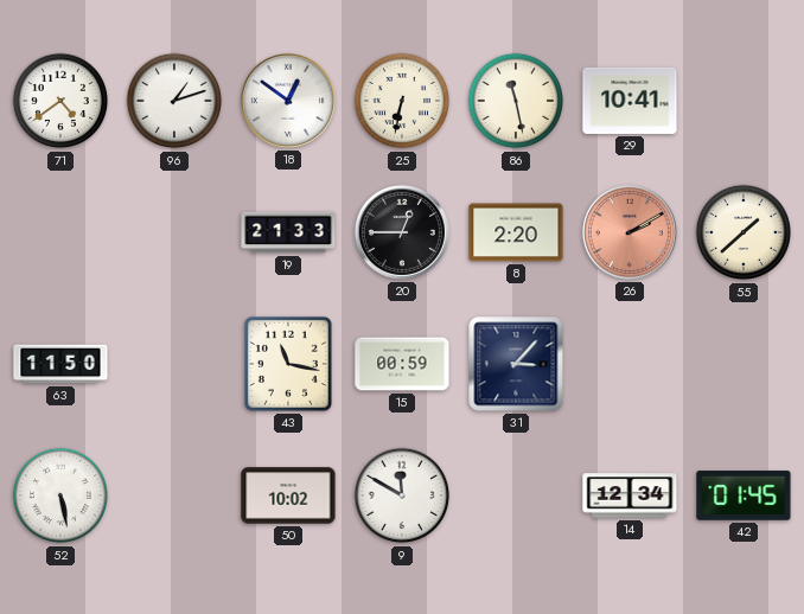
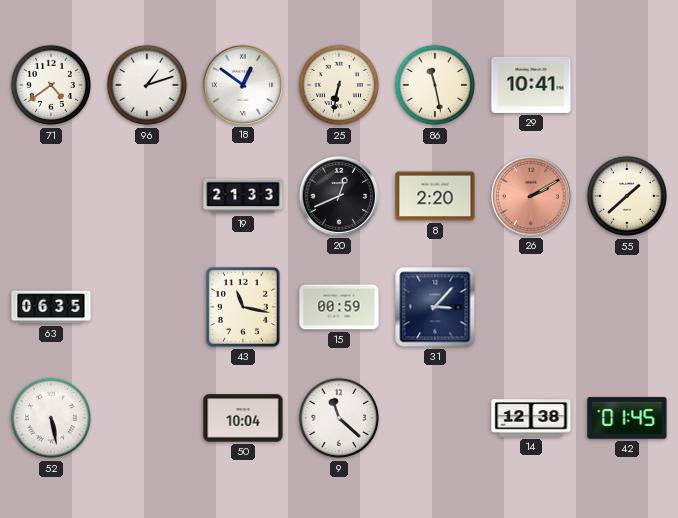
20: 12:45 -> 12:41
63: 11:50 -> 06:35
50: 10:02 -> 10:04
9: 11:50 -> 11:22
14: 12:34 -> 12:38
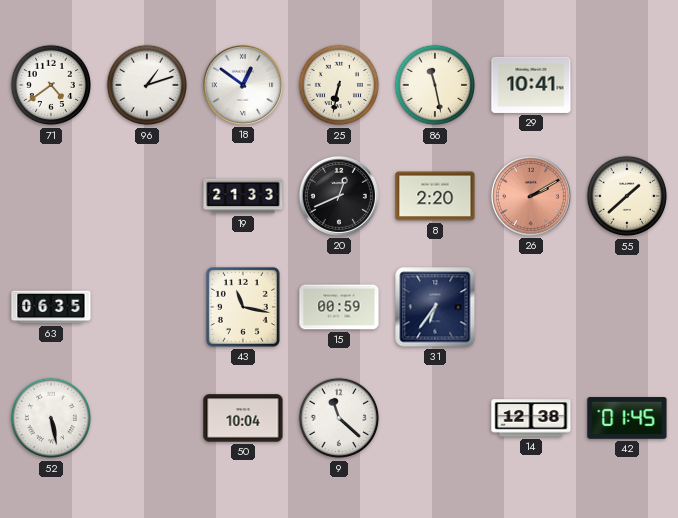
31: 3:07 -> 6:36
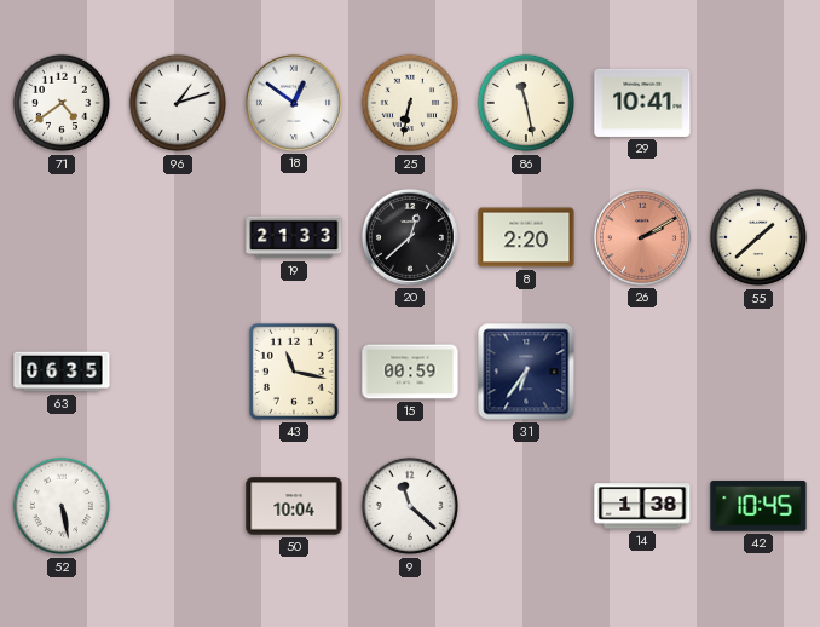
20: 12:41 -> 12:38
14: 12:38 -> 1:38
42: 01:45 -> 10:45
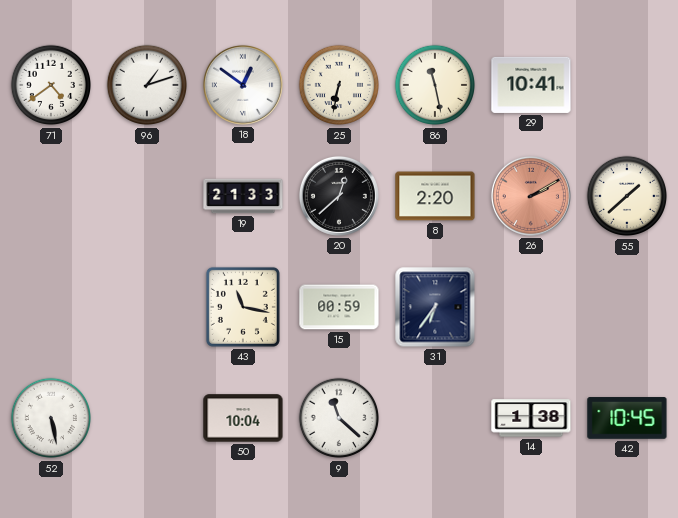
63: 06:35 -> none
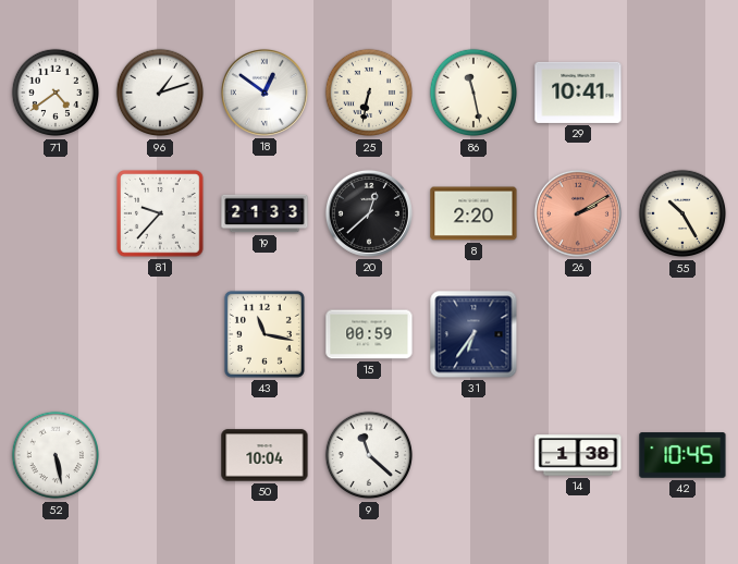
81: none -> 9:37
55: 1:38 -> 10:25
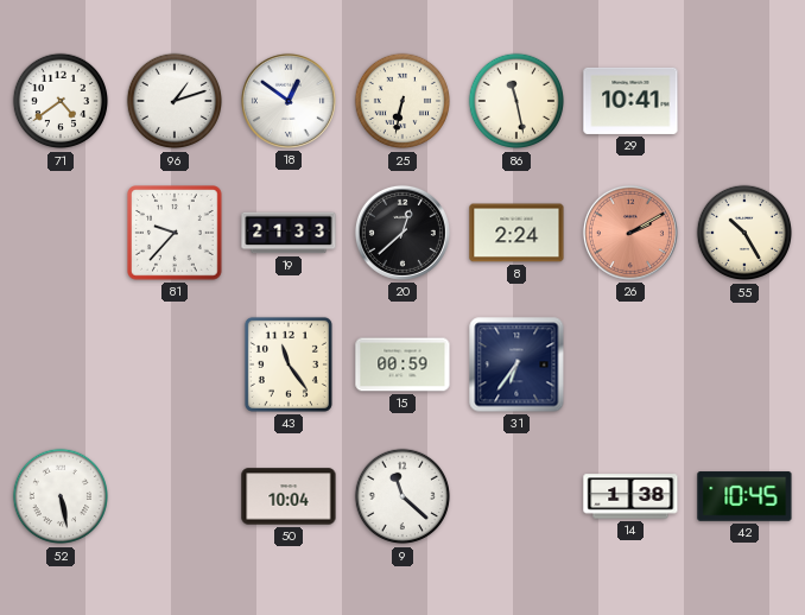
8: 2:20 -> 2:24
43: 11:17 -> 11:24
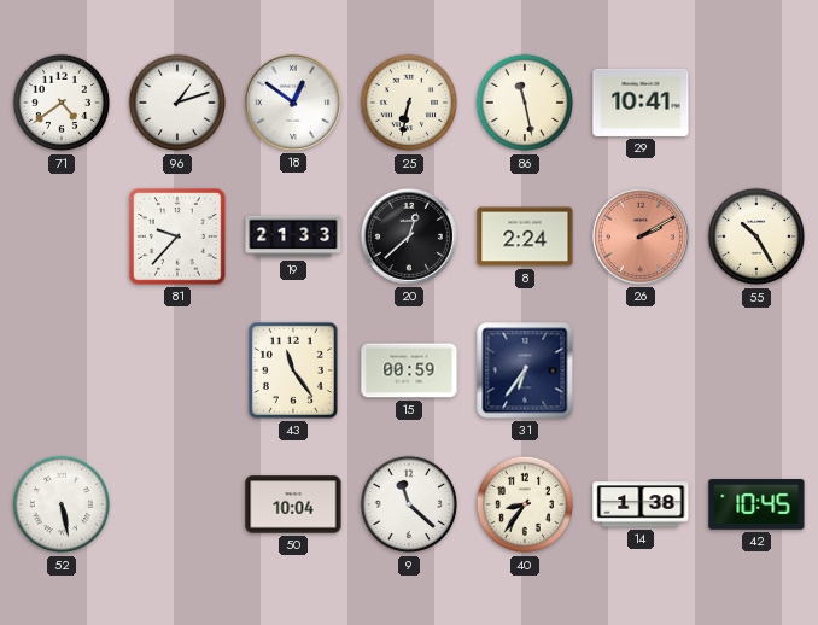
40: none -> 8:36
